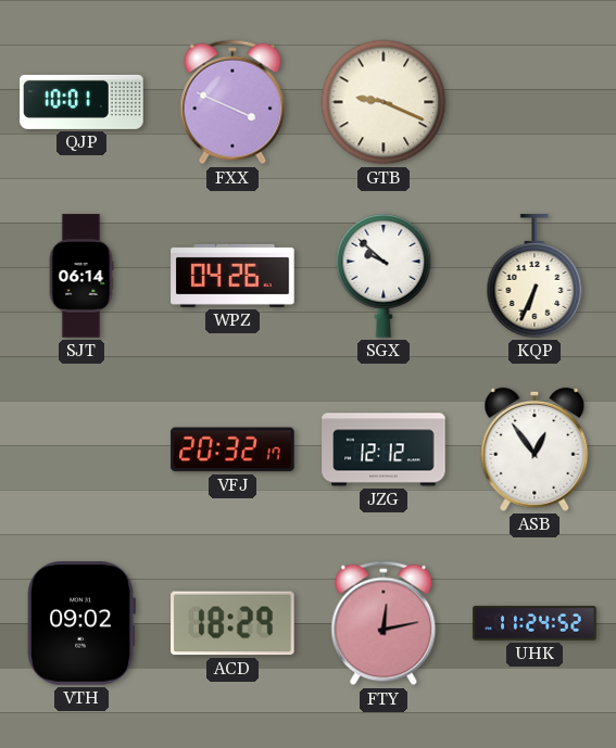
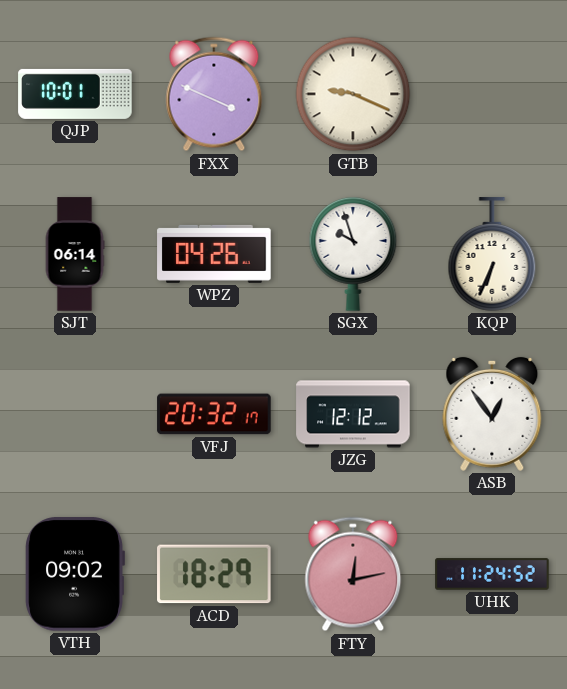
SGX: 9:52 -> 9:57
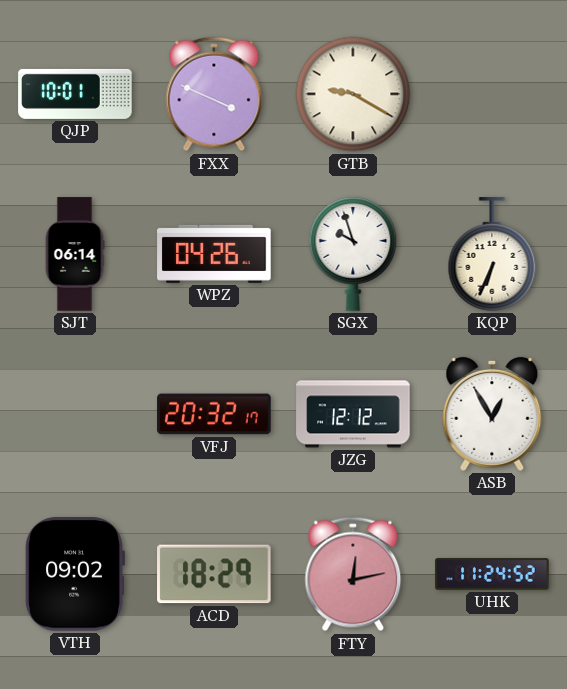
GTB: 9:19 -> 9:20
ASB: 12:54 -> 12:55
